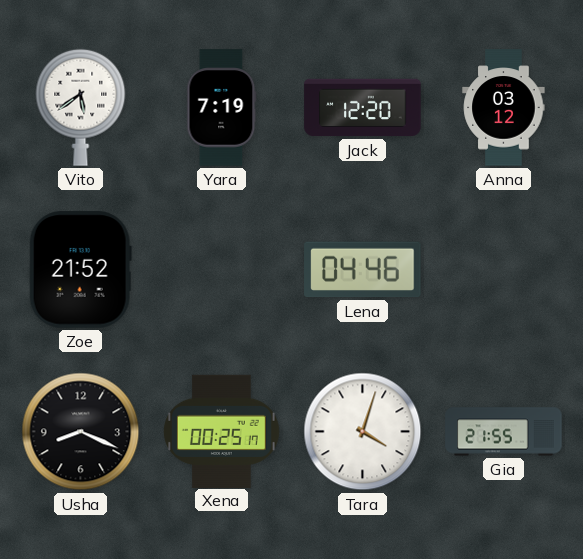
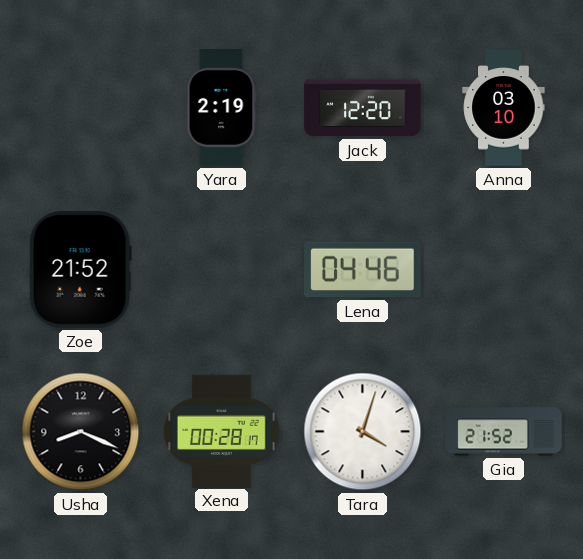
Vito: 5:39 -> none
Yara: 7:19 -> 2:19
Anna: 03:12 -> 03:10
Xena: 00:25 -> 00:28
Gia: 21:55 -> 21:52
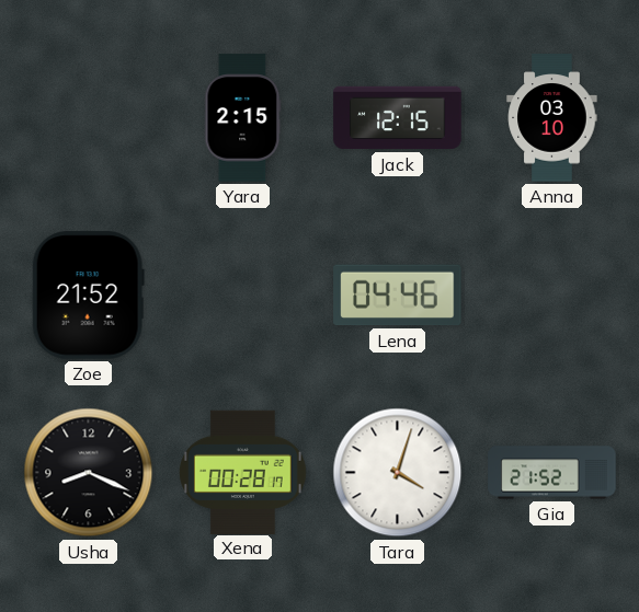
Yara: 2:19 -> 2:15
Jack: 12:20 -> 12:15
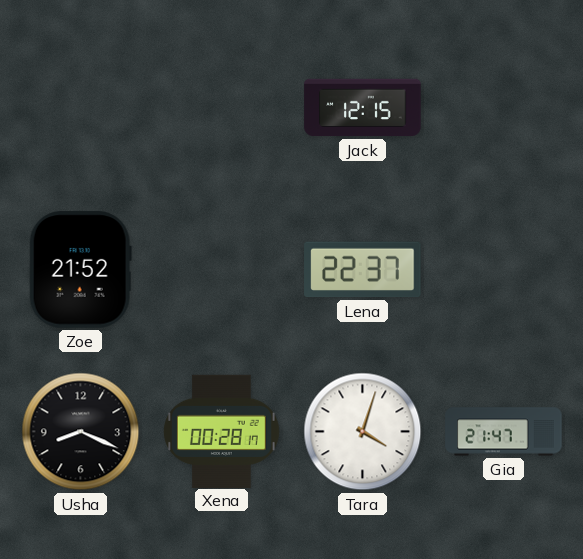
Yara: 2:15 -> none
Anna: 03:10 -> none
Lena: 04:46 -> 22:37
Gia: 21:52 -> 21:47
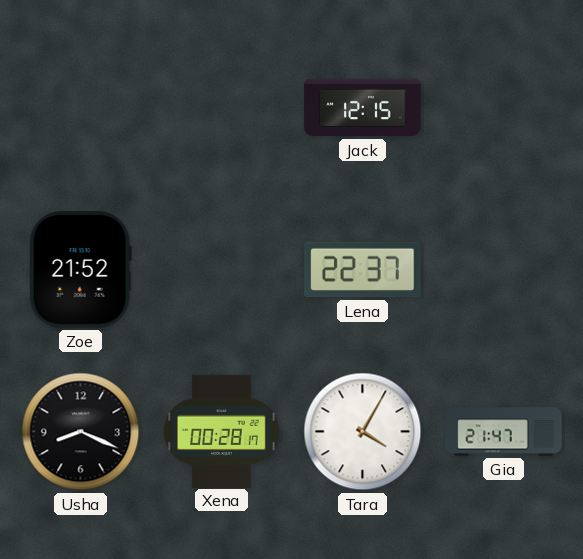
Tara: 4:03 -> 4:05
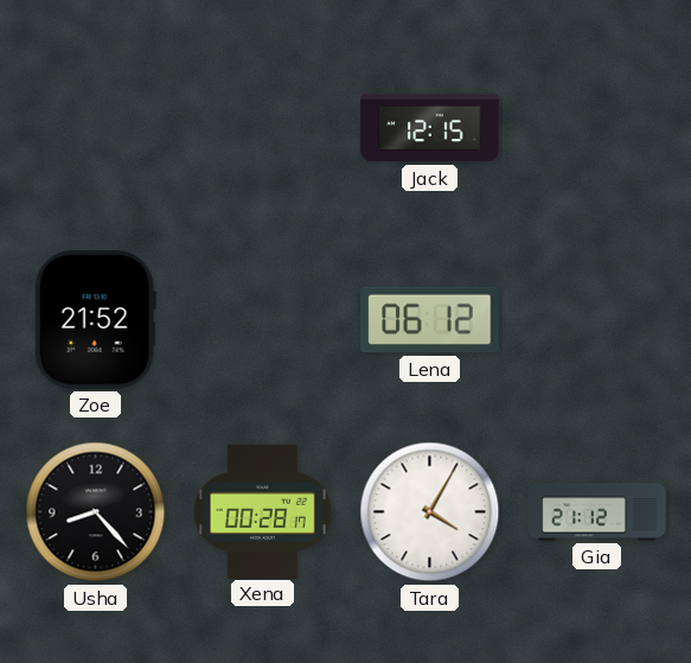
Lena: 22:37 -> 06:12
Usha: 8:19 -> 8:23
Gia: 21:47 -> 21:12
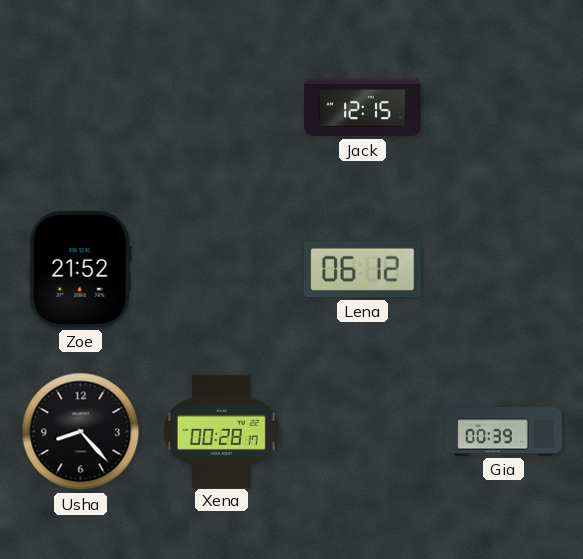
Tara: 4:05 -> none
Gia: 21:12 -> 00:39
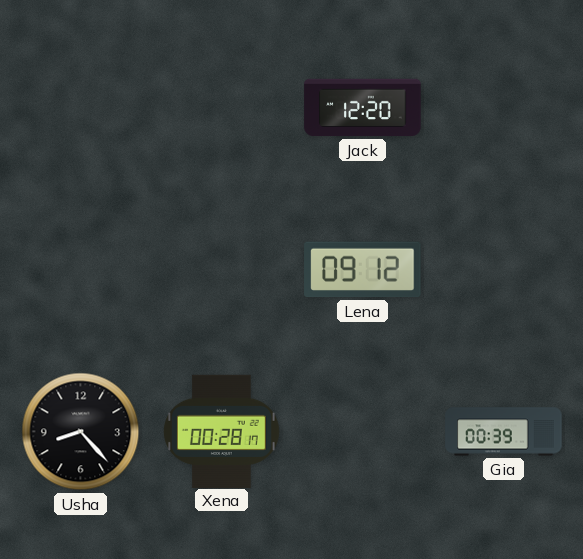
Jack: 12:15 -> 12:20
Zoe: 21:52 -> none
Lena: 06:12 -> 09:12
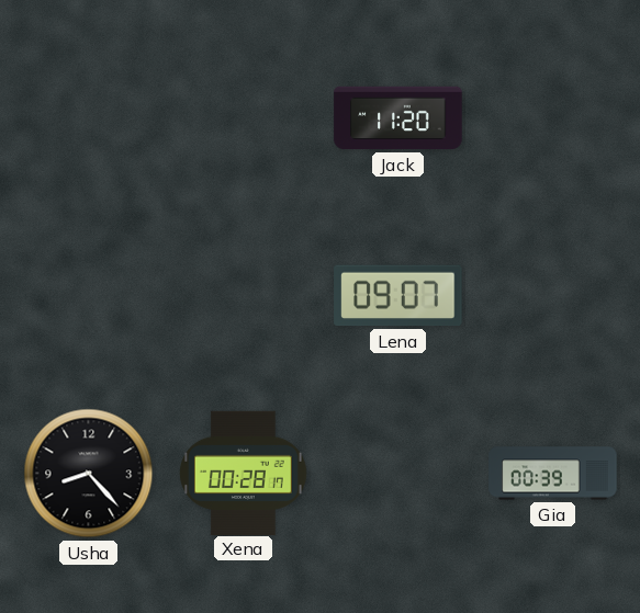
Jack: 12:20 -> 11:20
Lena: 09:12 -> 09:07
